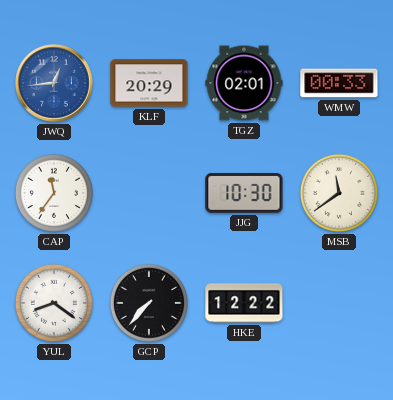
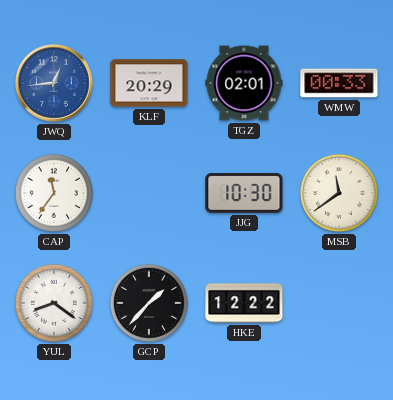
GCP: 7:37 -> 1:37
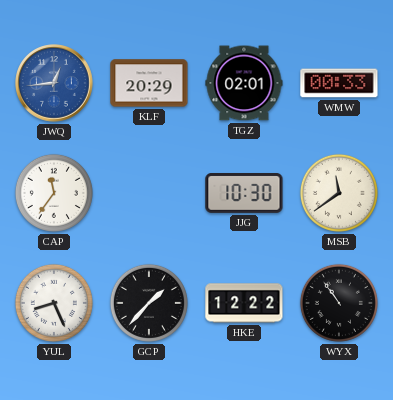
YUL: 8:21 -> 8:26
WYX: none -> 10:54
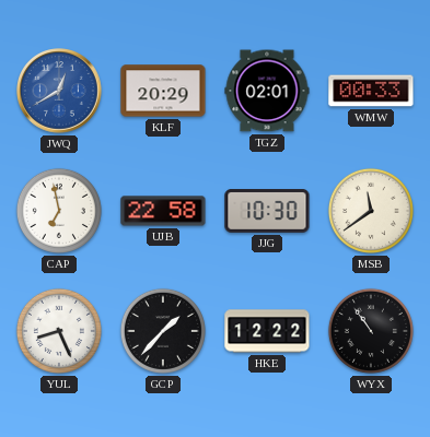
JWQ: 12:44 -> 12:40
CAP: 11:36 -> 6:58
UJB: none -> 22:58
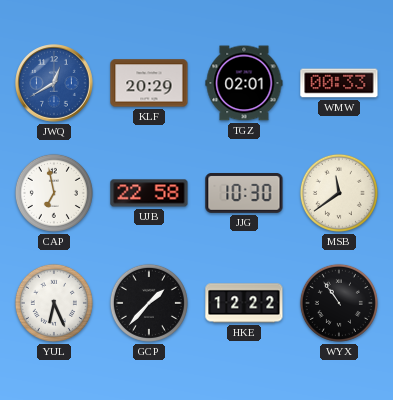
YUL: 8:26 -> 6:26
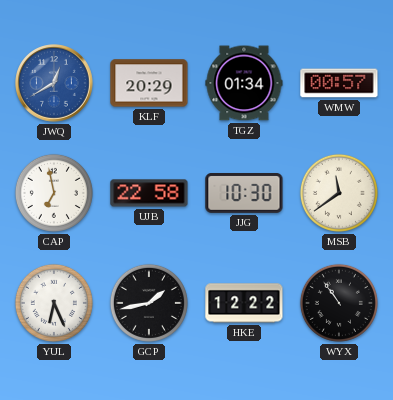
TGZ: 02:01 -> 01:34
WMW: 00:33 -> 00:57
GCP: 1:37 -> 1:43
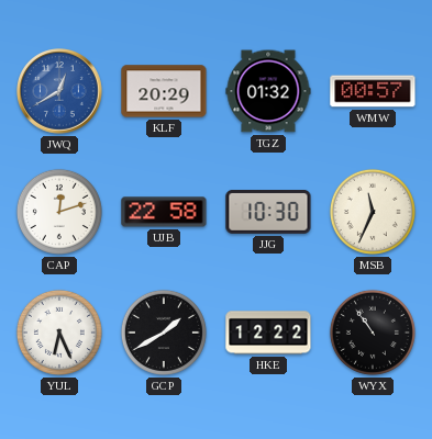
TGZ: 01:34 -> 01:32
CAP: 6:58 -> 12:12
MSB: 11:39 -> 11:34
GCP: 1:43 -> 1:40
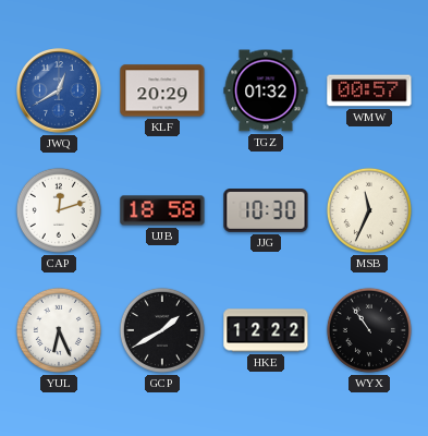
UJB: 22:58 -> 18:58
